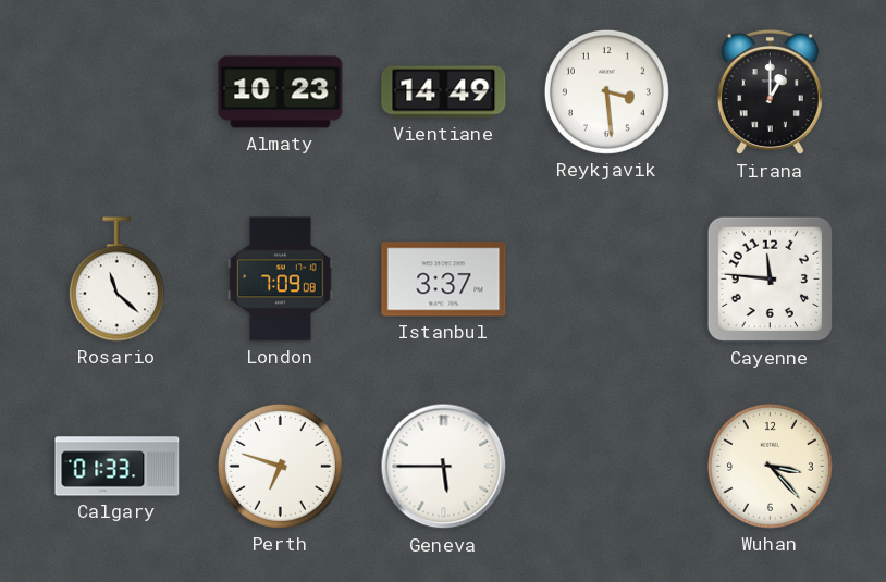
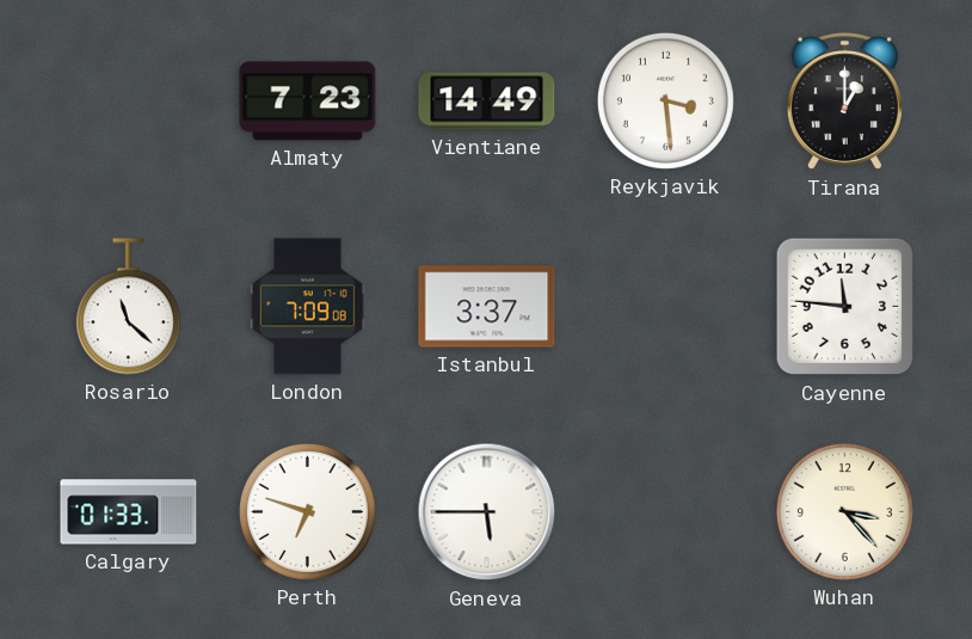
Almaty: 10:23 -> 7:23
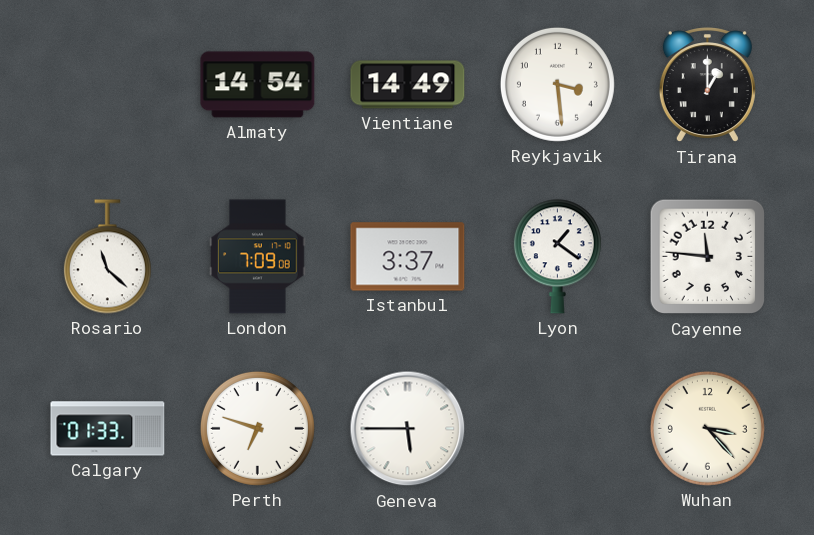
Almaty: 7:23 -> 14:54
Lyon: none -> 1:21
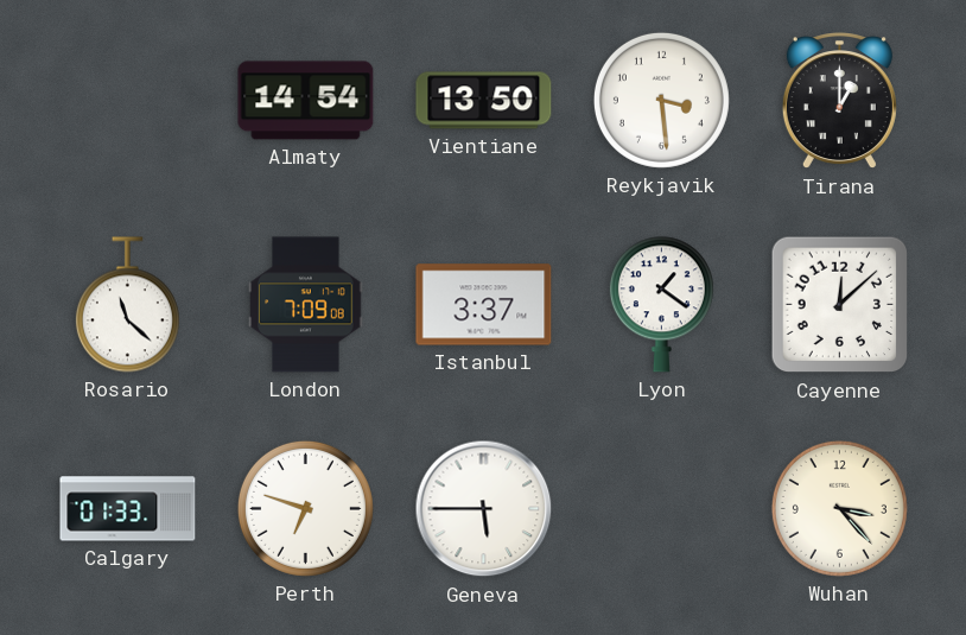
Vientiane: 14:49 -> 13:50
Cayenne: 11:46 -> 12:08
